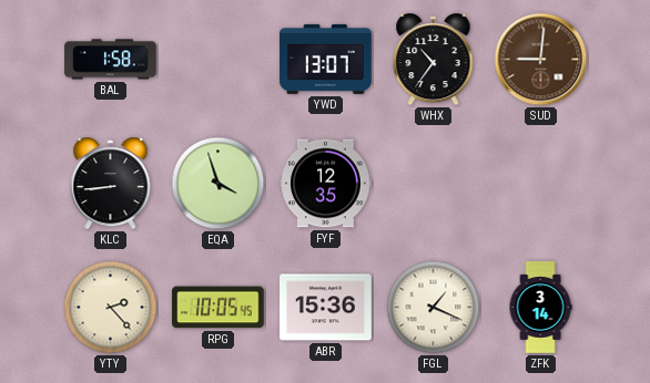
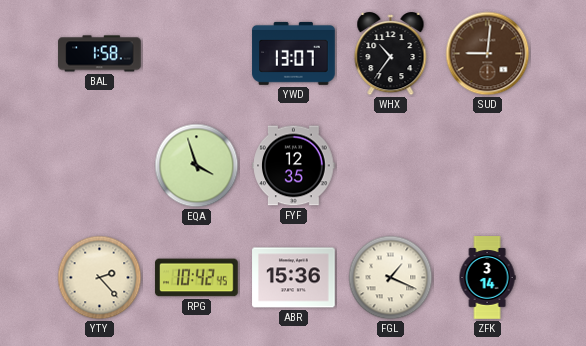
KLC: 8:44 -> none
RPG: 10:05 -> 10:42
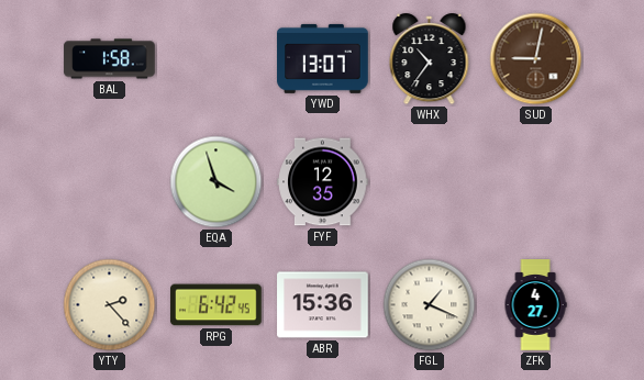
SUD: 9:01 -> 9:02
RPG: 10:42 -> 6:42
ZFK: 3:14 -> 4:27
